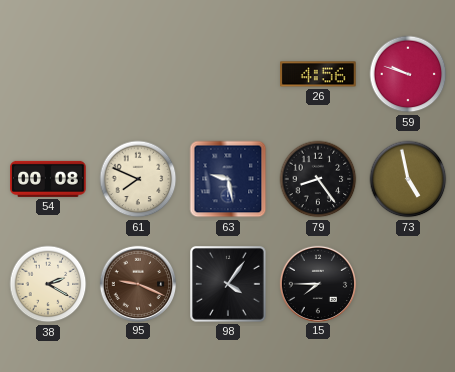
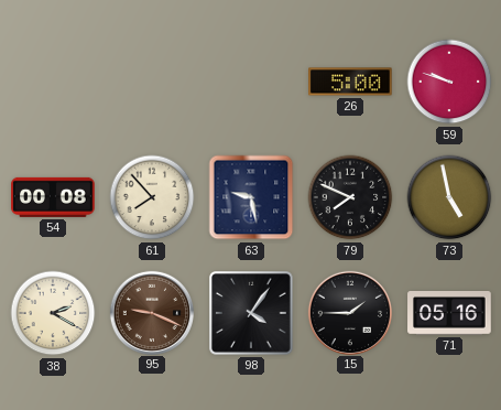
26: 4:56 -> 5:00
61: 7:49 -> 7:53
79: 8:24 -> 7:49
15: 7:45 -> 1:45
71: none -> 05:16
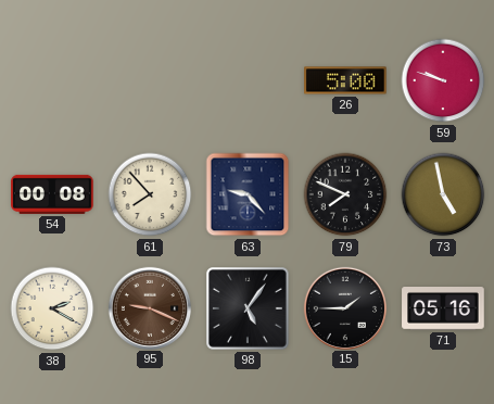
63: 9:28 -> 9:23
98: 4:06 -> 5:06
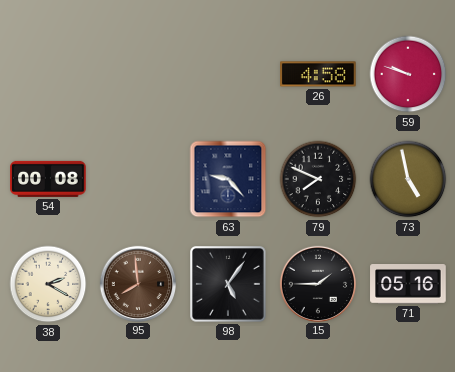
26: 5:00 -> 4:58
61: 7:53 -> none
95: 9:19 -> 7:59
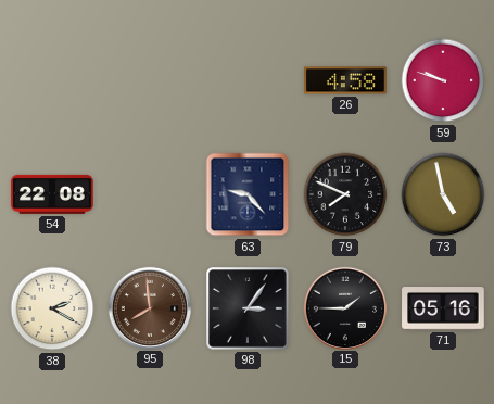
54: 00:08 -> 22:08
98: 5:06 -> 3:06
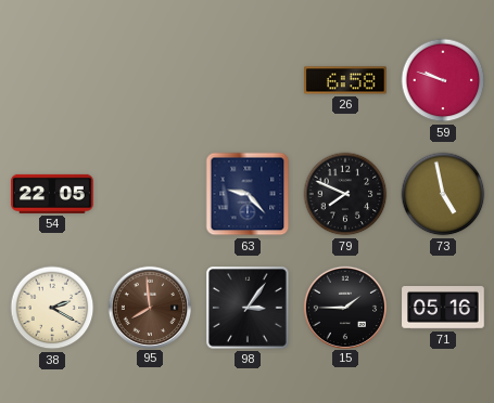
26: 4:58 -> 6:58
54: 22:08 -> 22:05
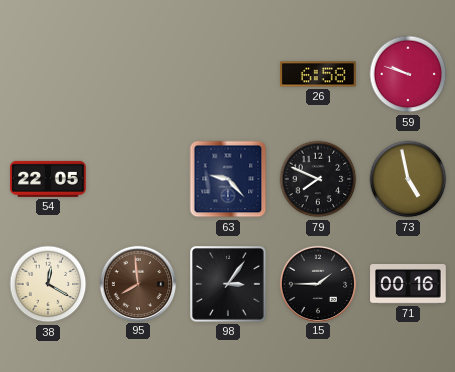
38: 2:20 -> 12:20
71: 05:16 -> 00:16
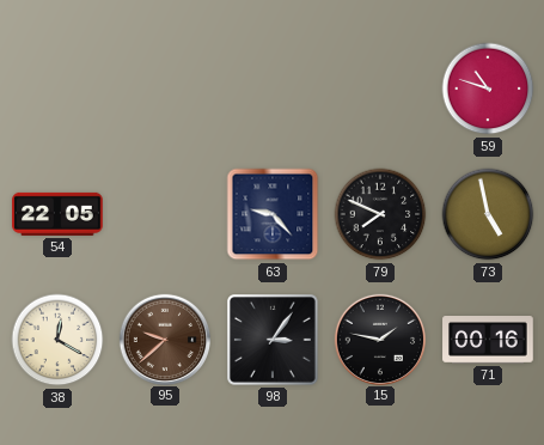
26: 6:58 -> none
59: 9:48 -> 10:48
95: 7:59 -> 9:38
15: 1:45 -> 1:47
